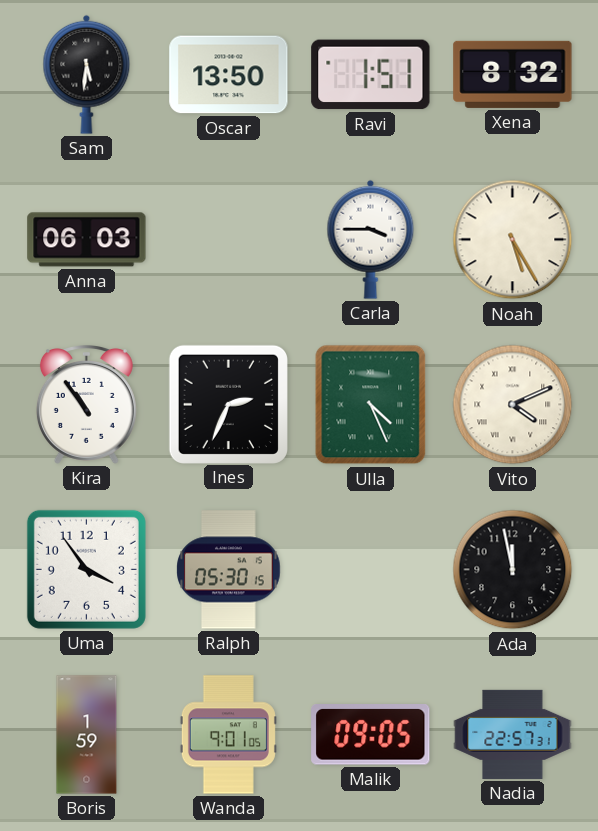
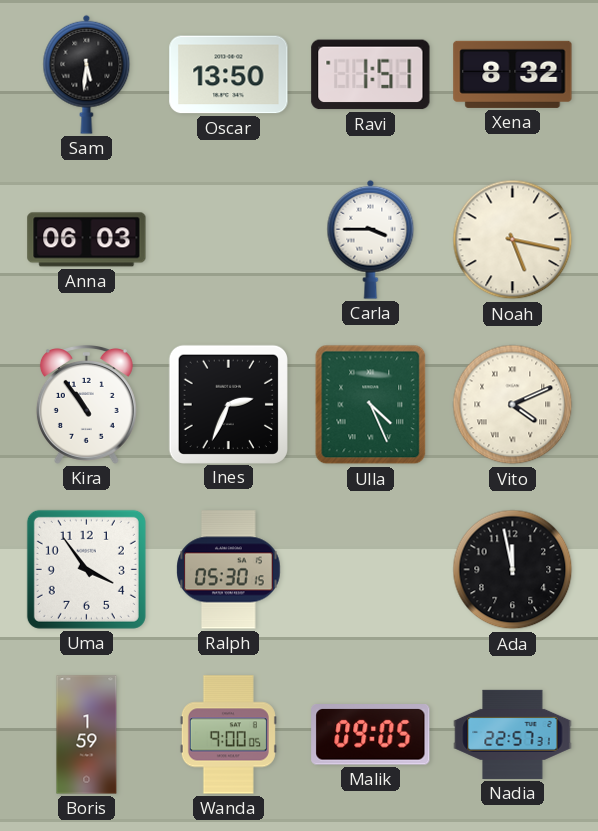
Noah: 5:25 -> 5:17
Wanda: 9:01 -> 9:00
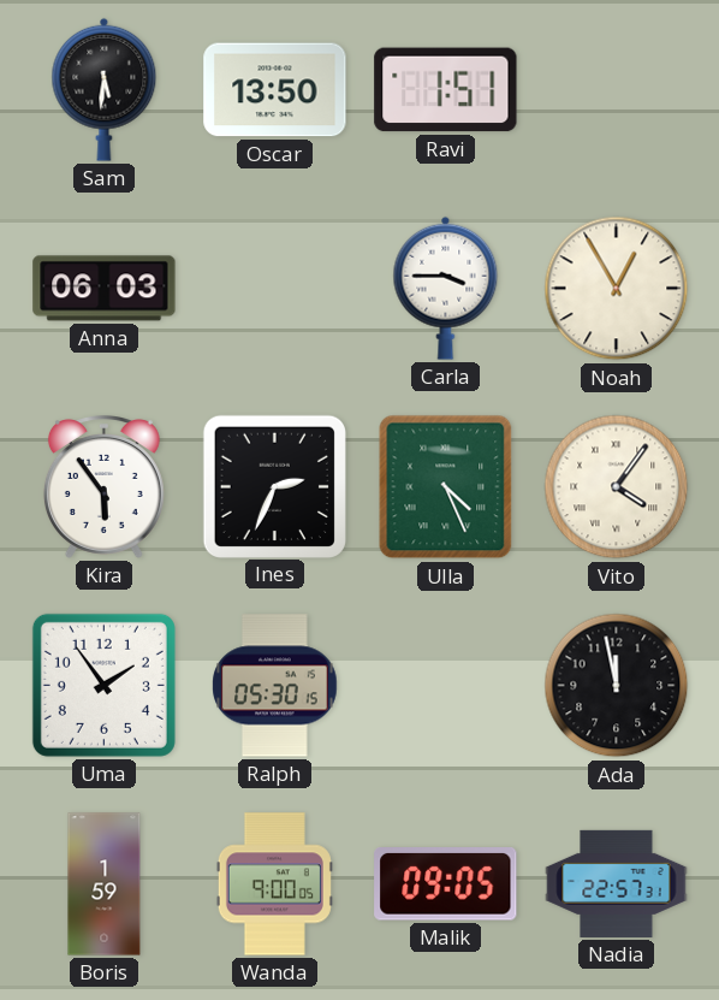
Xena: 8:32 -> none
Noah: 5:17 -> 12:55
Kira: 10:54 -> 5:54
Vito: 4:11 -> 4:06
Uma: 3:54 -> 1:54
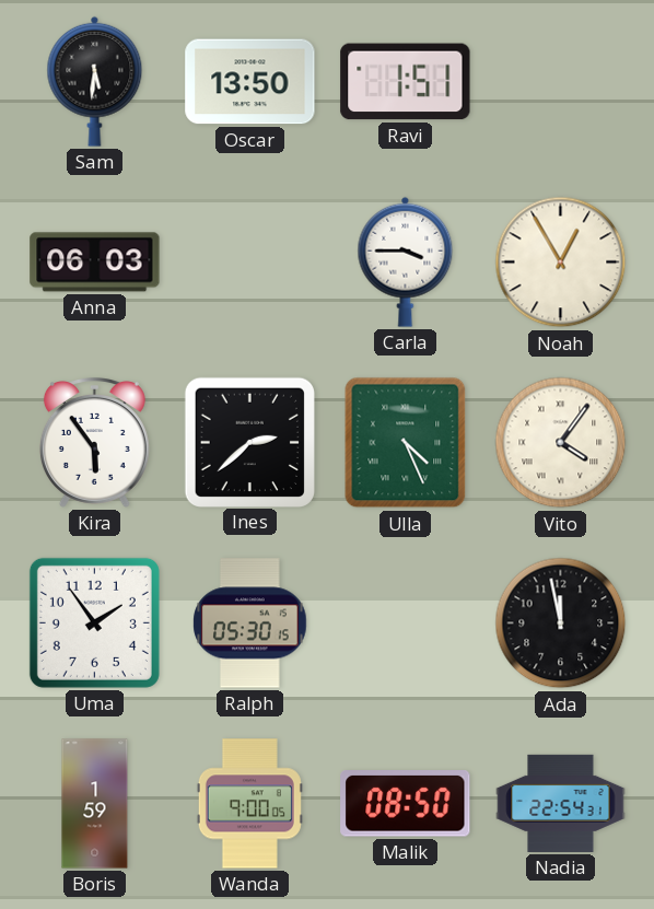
Ines: 2:34 -> 2:38
Malik: 09:05 -> 08:50
Nadia: 22:57 -> 22:54
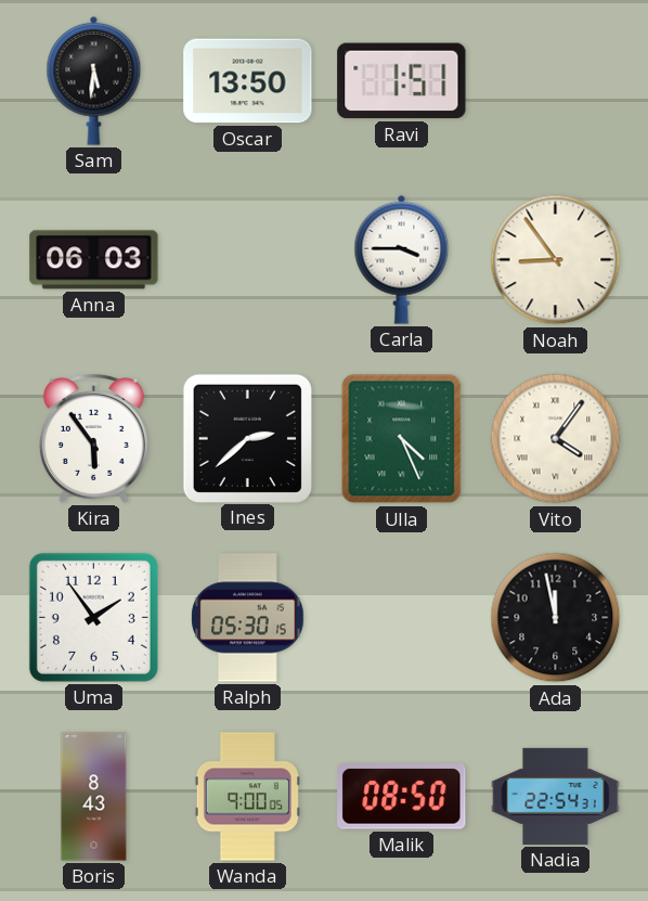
Noah: 12:55 -> 8:54
Boris: 1:59 -> 8:43
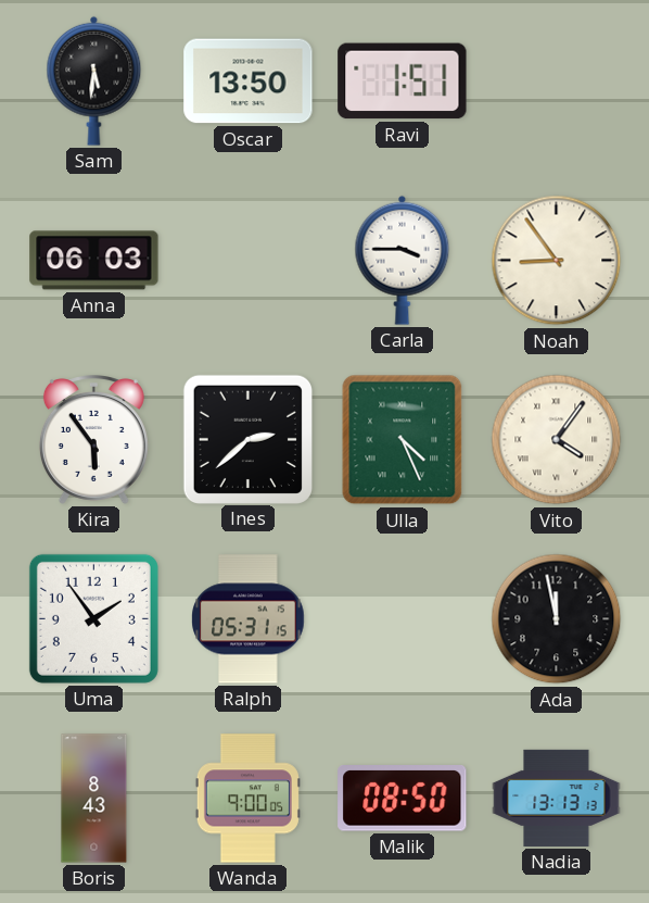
Ralph: 05:30 -> 05:31
Nadia: 22:54 -> 13:13
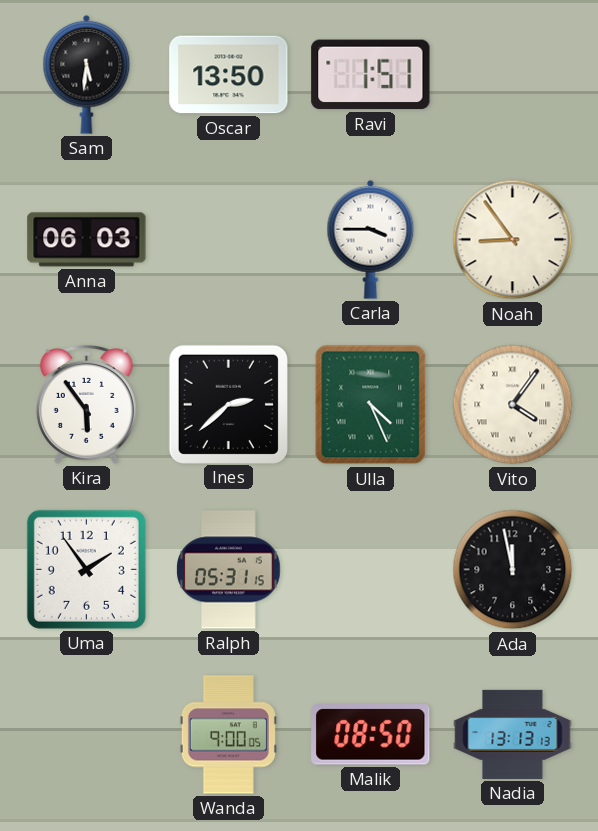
Boris: 8:43 -> none
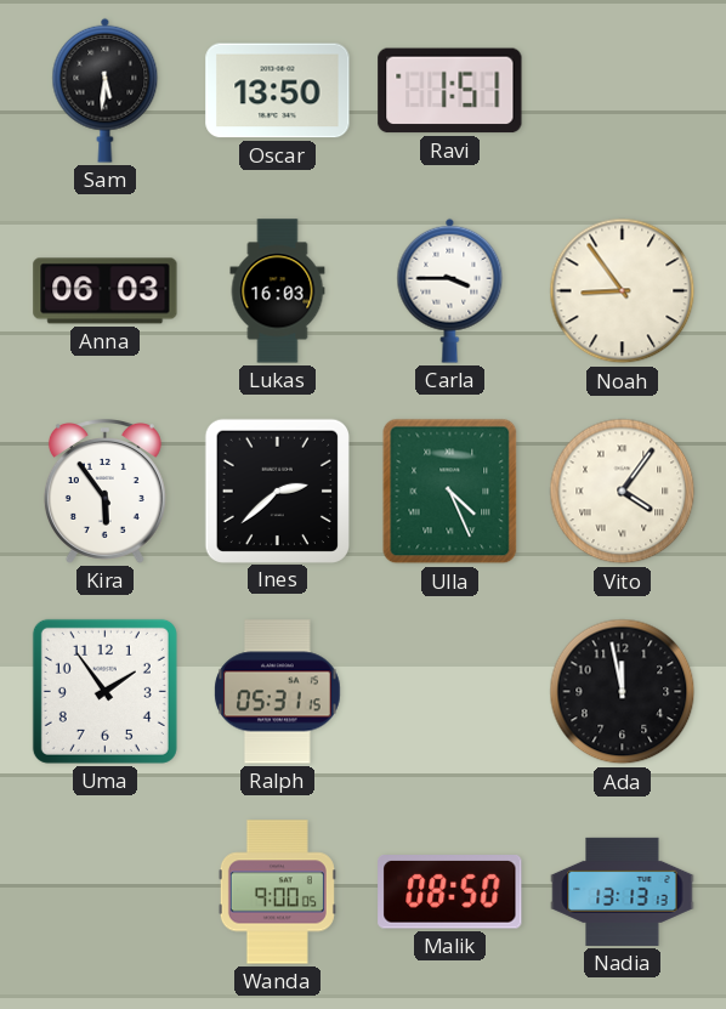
Lukas: none -> 16:03
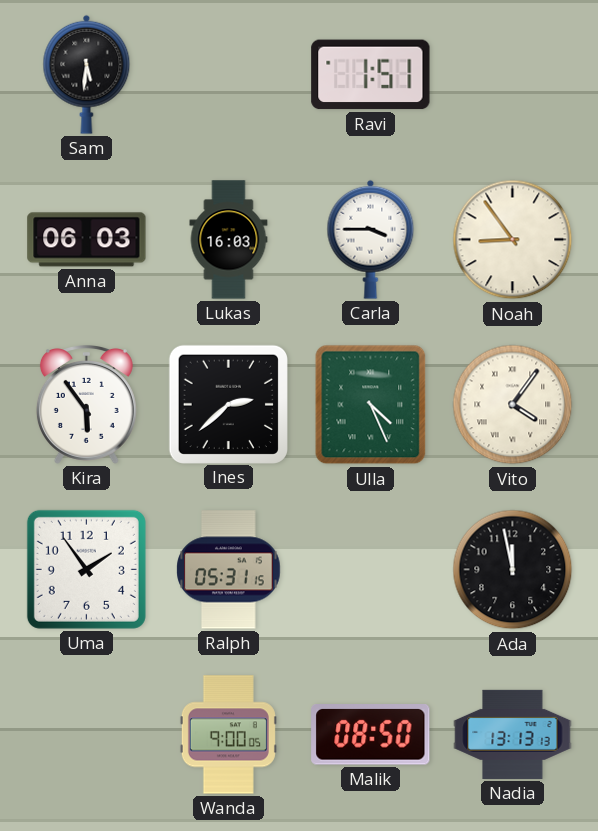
Oscar: 13:50 -> none
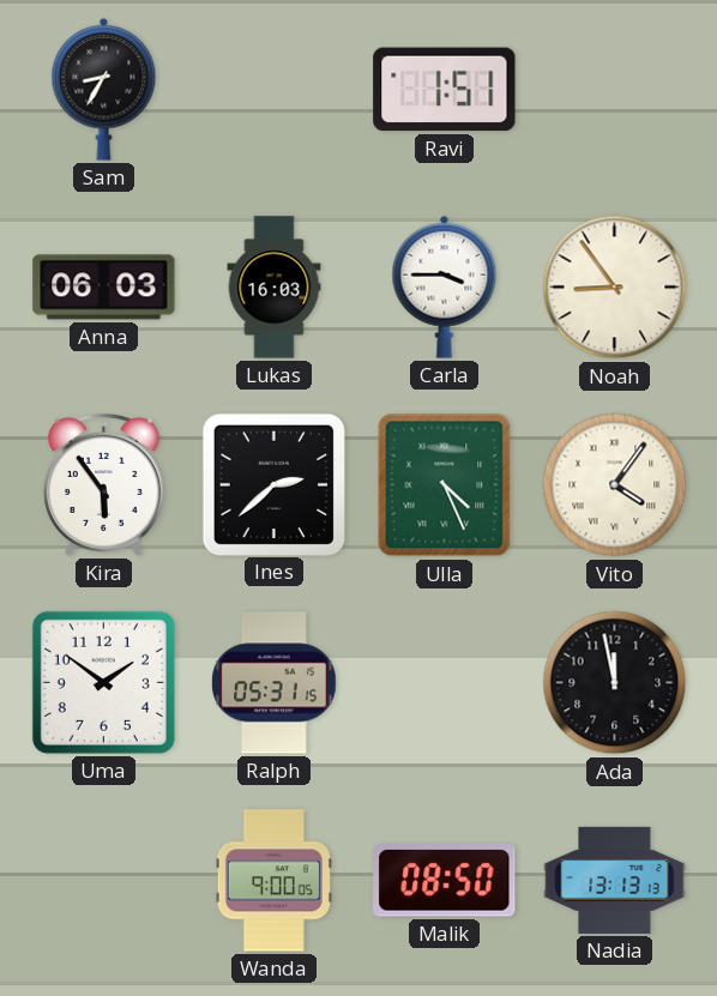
Sam: 5:31 -> 8:35
Uma: 1:54 -> 1:51
